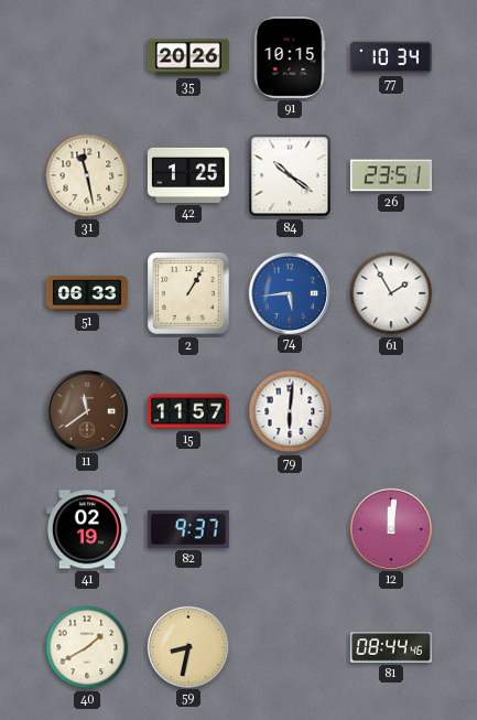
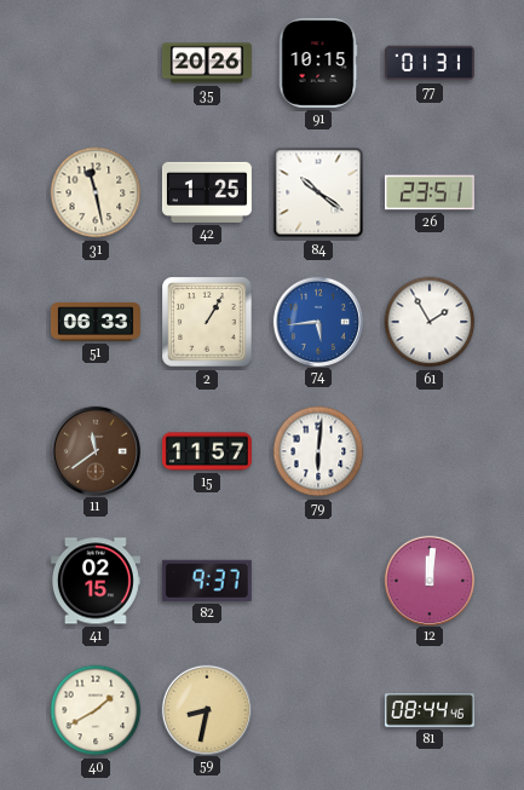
77: 10:34 -> 01:31
41: 02:19 -> 02:15
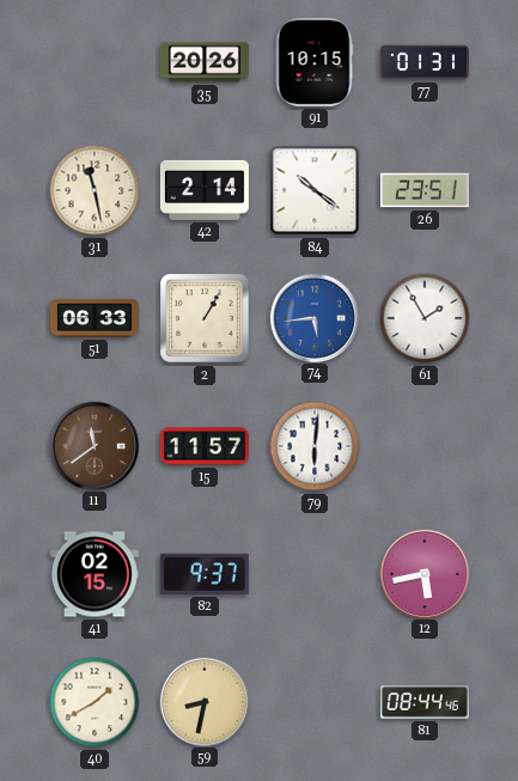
42: 1:25 -> 2:14
12: 12:01 -> 5:43
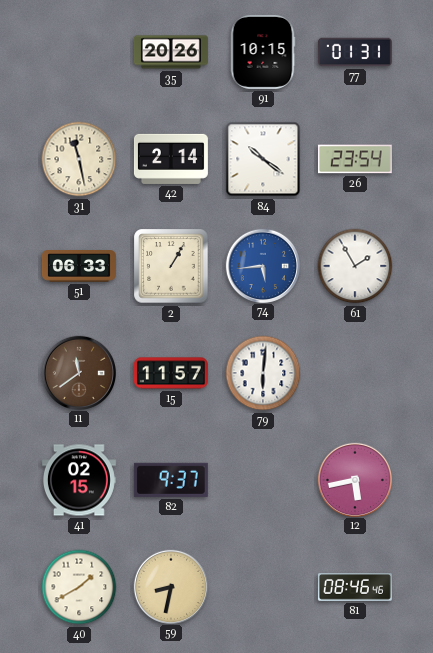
26: 23:51 -> 23:54
81: 08:44 -> 08:46
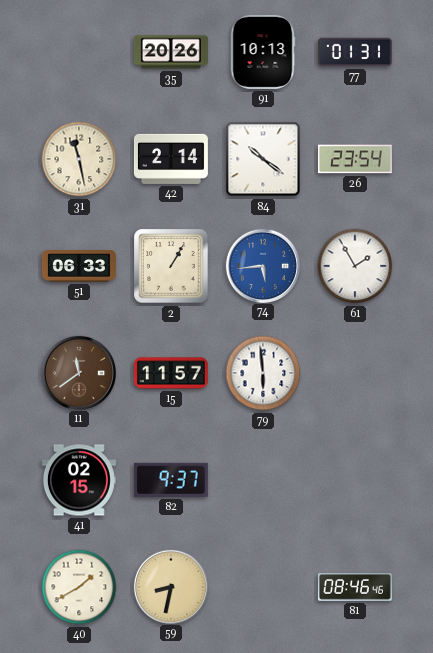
91: 10:15 -> 10:13
79: 6:01 -> 5:59
12: 5:43 -> none
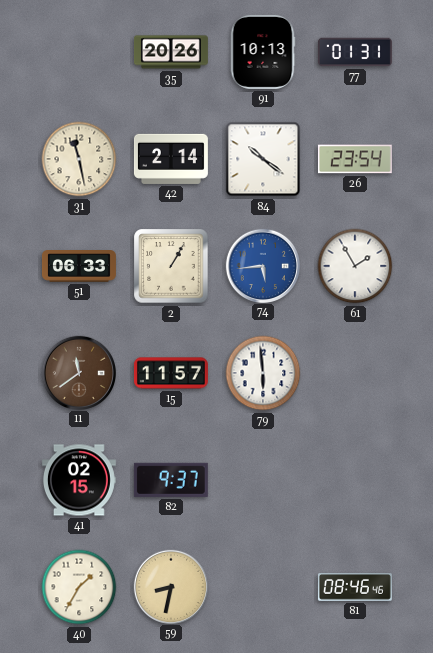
40: 1:40 -> 1:35
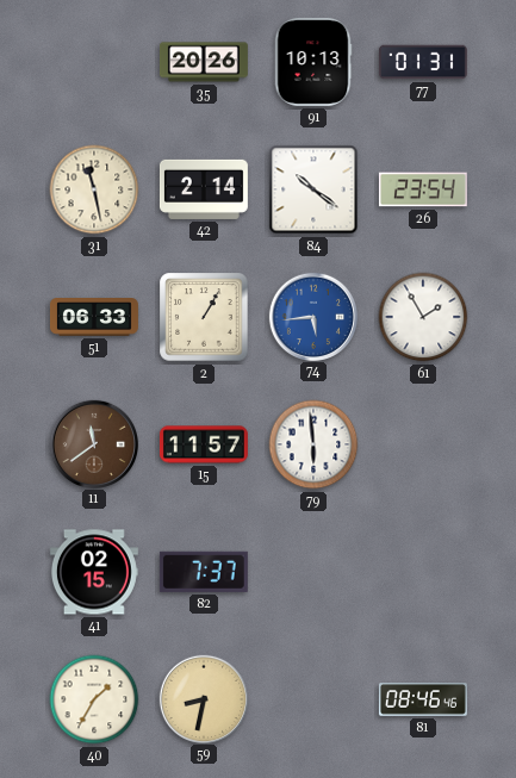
82: 9:37 -> 7:37
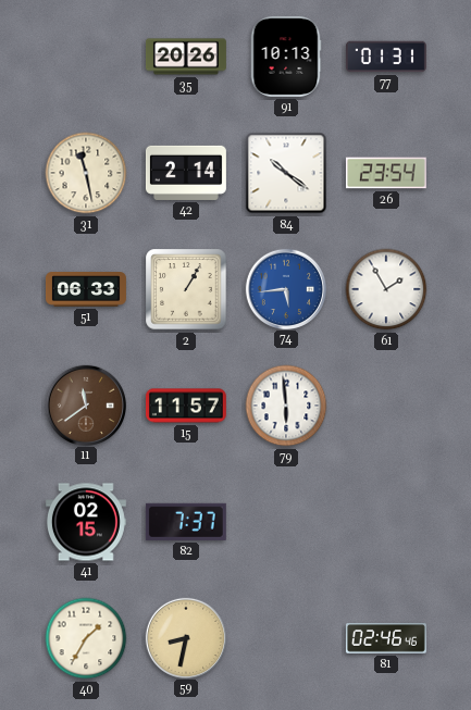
81: 08:46 -> 02:46
